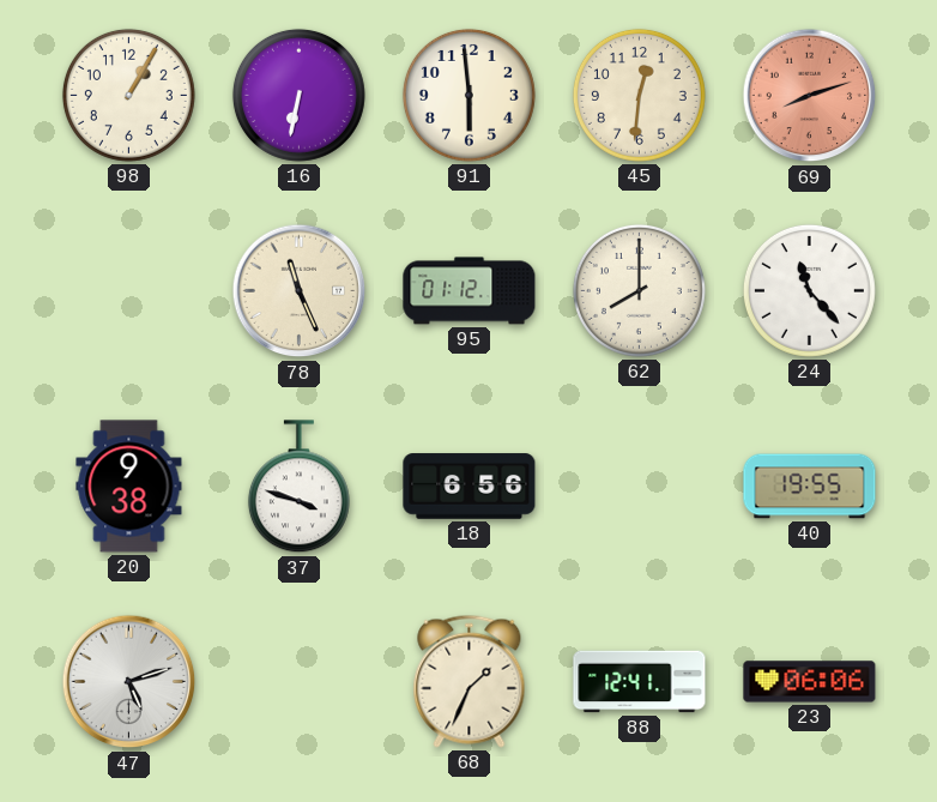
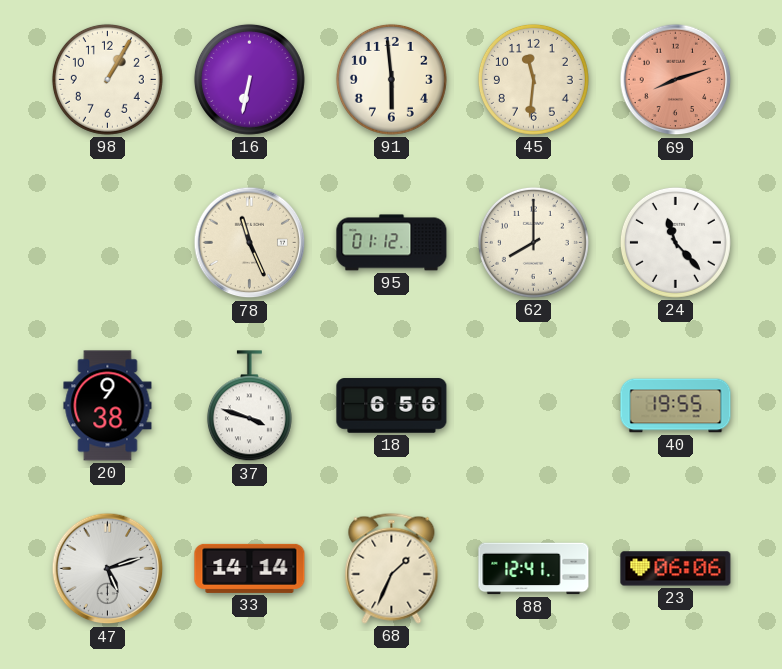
45: 12:31 -> 11:31
33: none -> 14:14
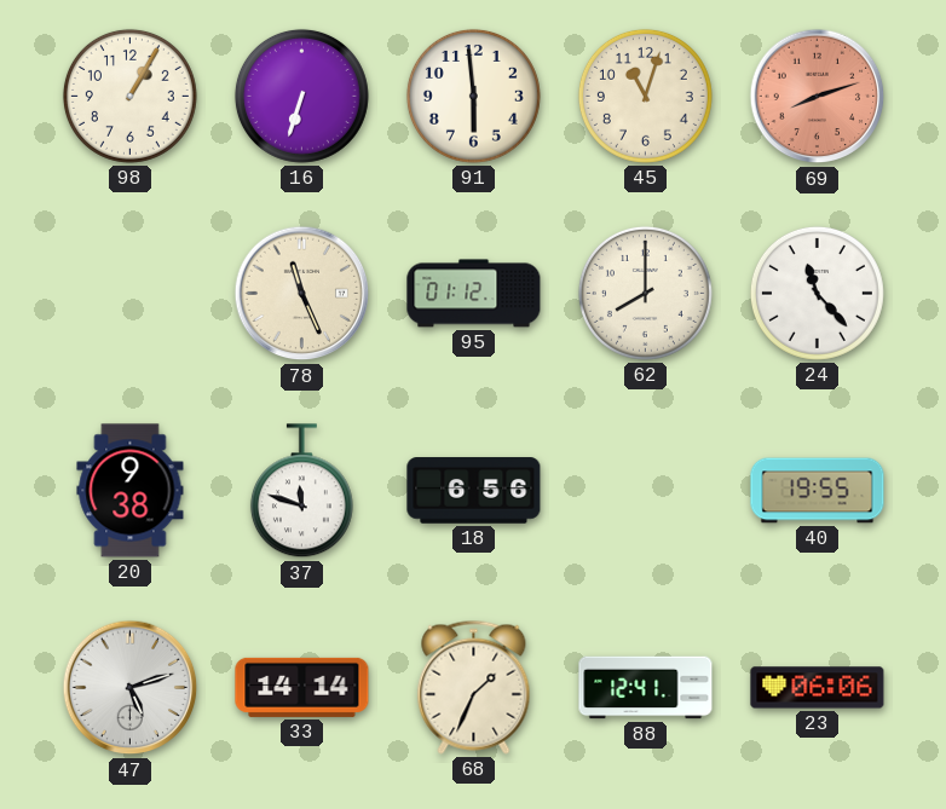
16: 6:32 -> 6:33
45: 11:31 -> 11:03
37: 3:48 -> 11:48
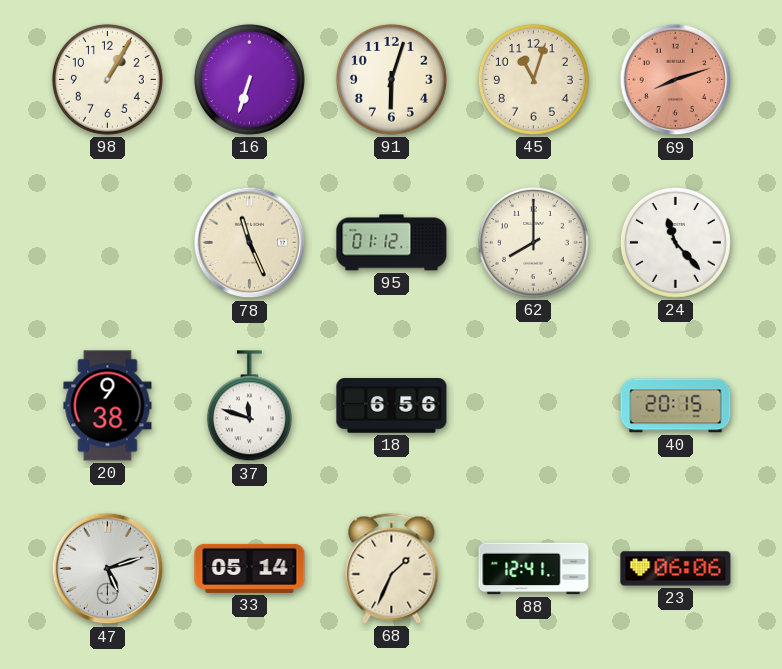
91: 5:59 -> 6:03
40: 19:55 -> 20:15
33: 14:14 -> 05:14
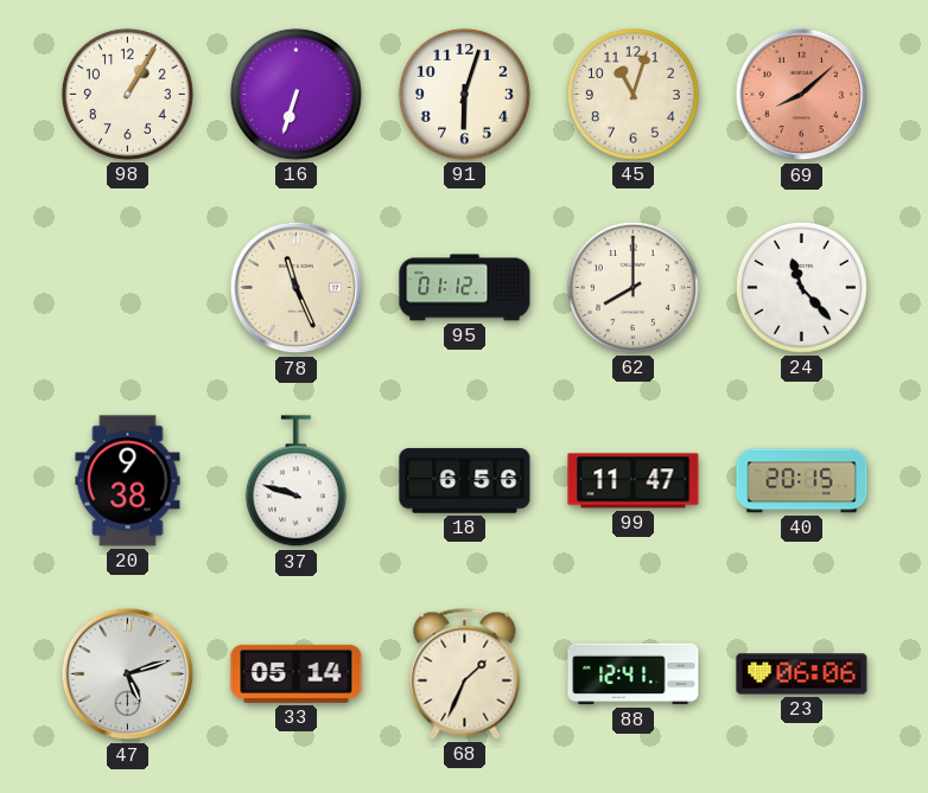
69: 8:12 -> 8:08
37: 11:48 -> 9:48
99: none -> 11:47
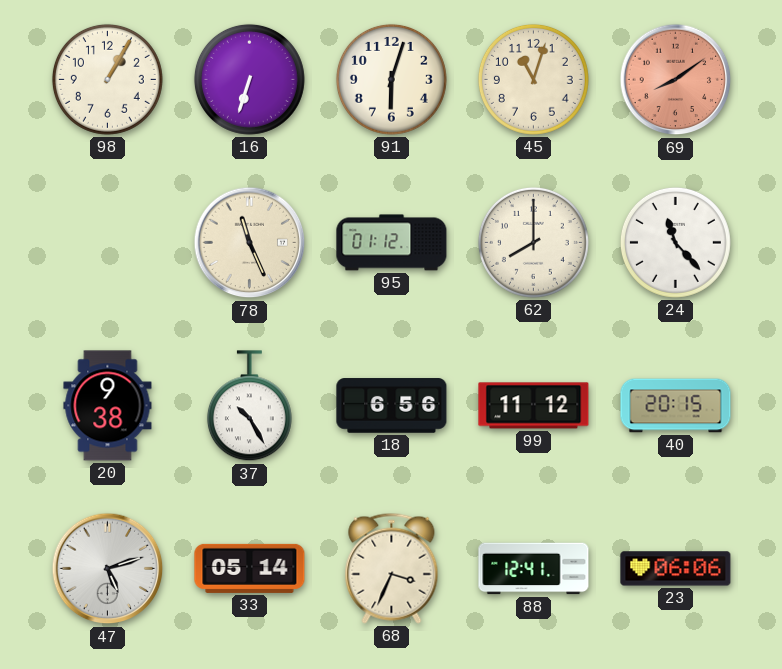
69: 8:08 -> 8:09
37: 9:48 -> 10:25
99: 11:47 -> 11:12
68: 1:34 -> 3:34
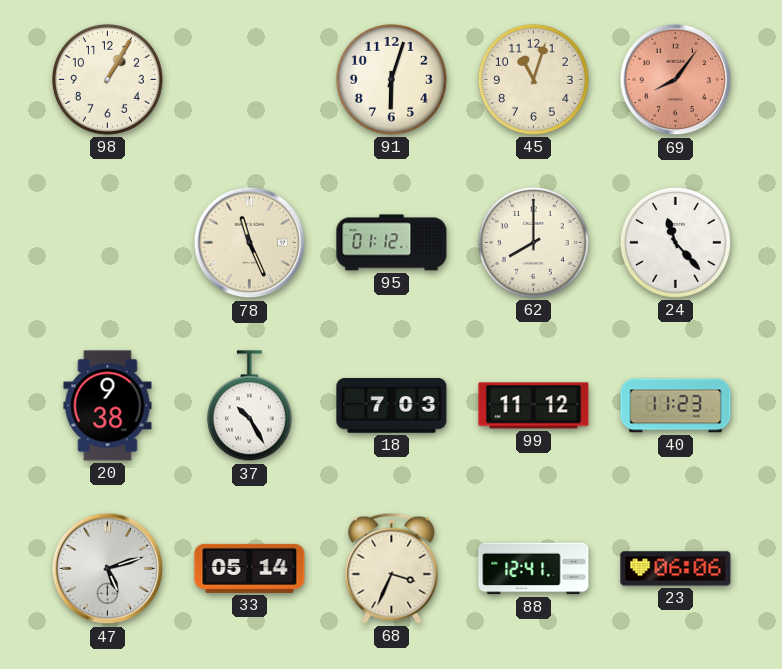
16: 6:33 -> none
69: 8:09 -> 8:06
18: 6:56 -> 7:03
40: 20:15 -> 11:23
